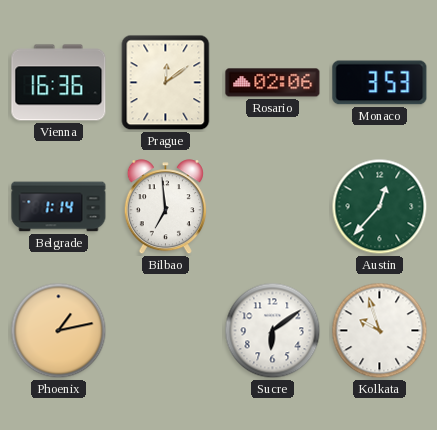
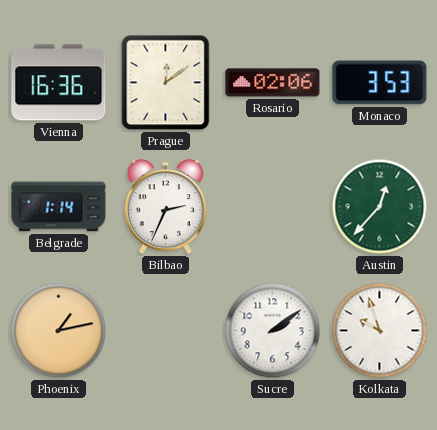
Bilbao: 6:59 -> 2:34
Sucre: 6:09 -> 2:09
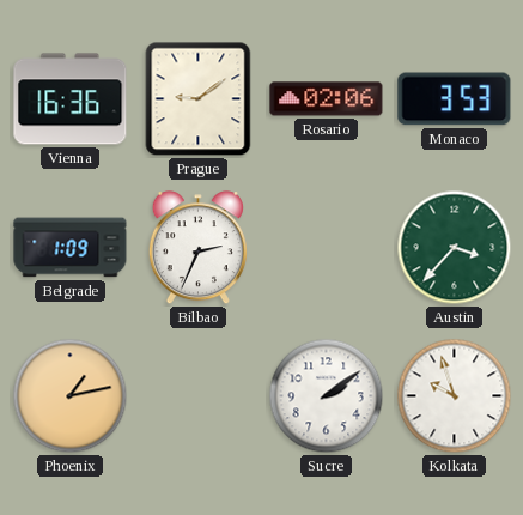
Prague: 12:09 -> 9:09
Belgrade: 1:14 -> 1:09
Austin: 12:37 -> 3:37
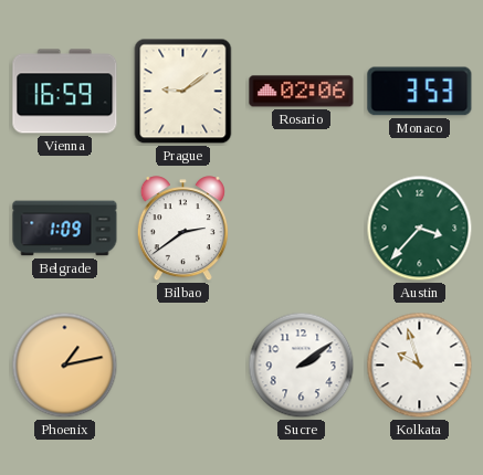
Vienna: 16:36 -> 16:59
Bilbao: 2:34 -> 2:39
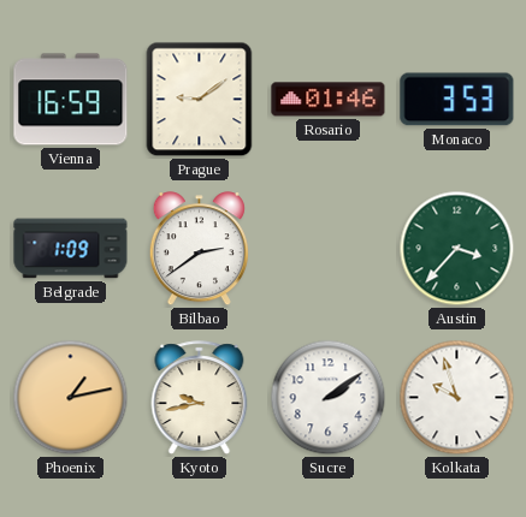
Rosario: 02:06 -> 01:46
Kyoto: none -> 9:43
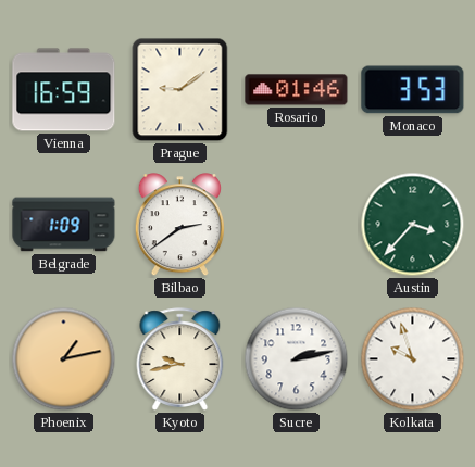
Sucre: 2:09 -> 2:13
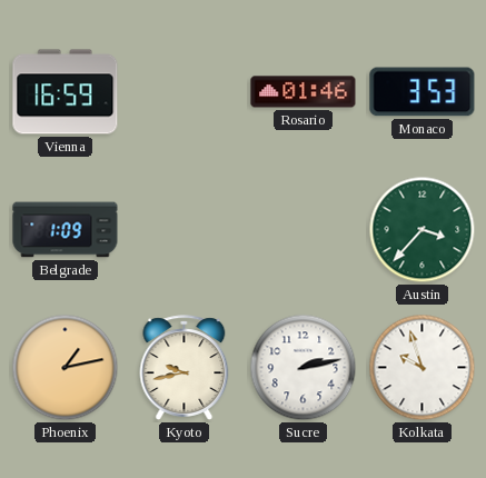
Prague: 9:09 -> none
Bilbao: 2:39 -> none
